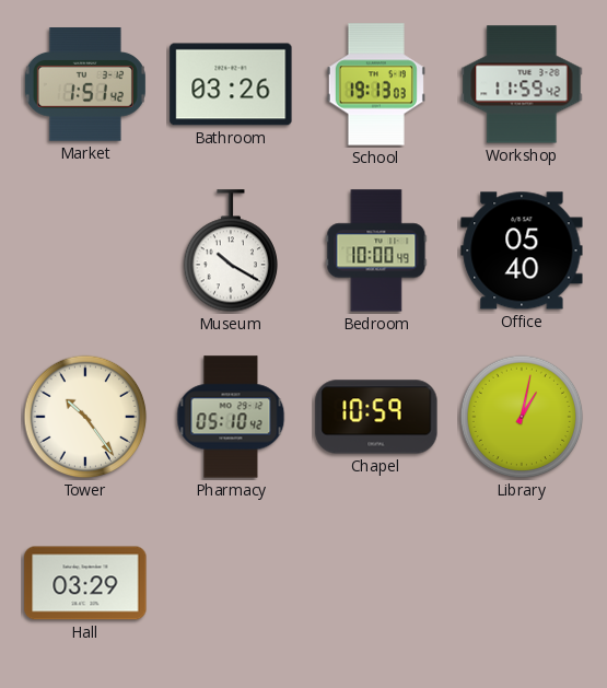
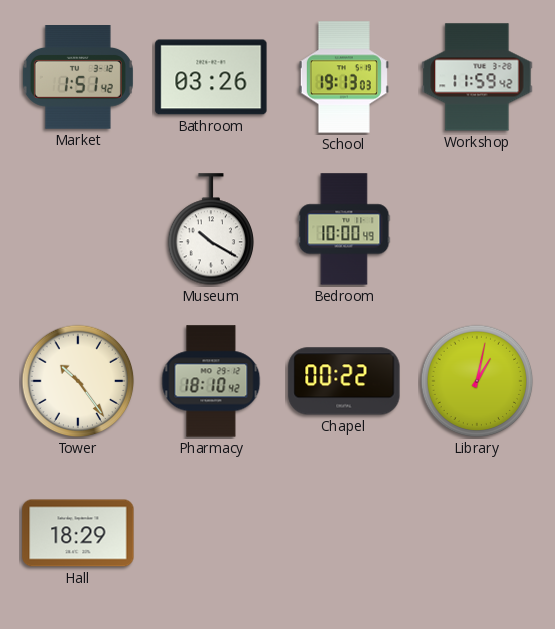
Office: 05:40 -> none
Pharmacy: 05:10 -> 18:10
Chapel: 10:59 -> 00:22
Hall: 03:29 -> 18:29
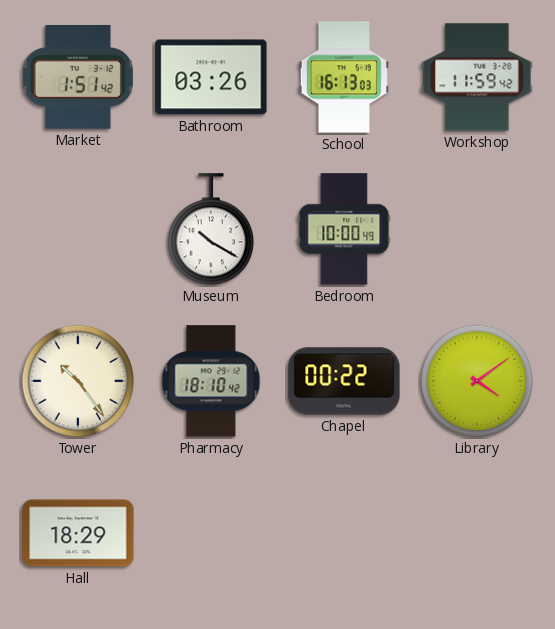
School: 19:13 -> 16:13
Library: 1:02 -> 4:09
